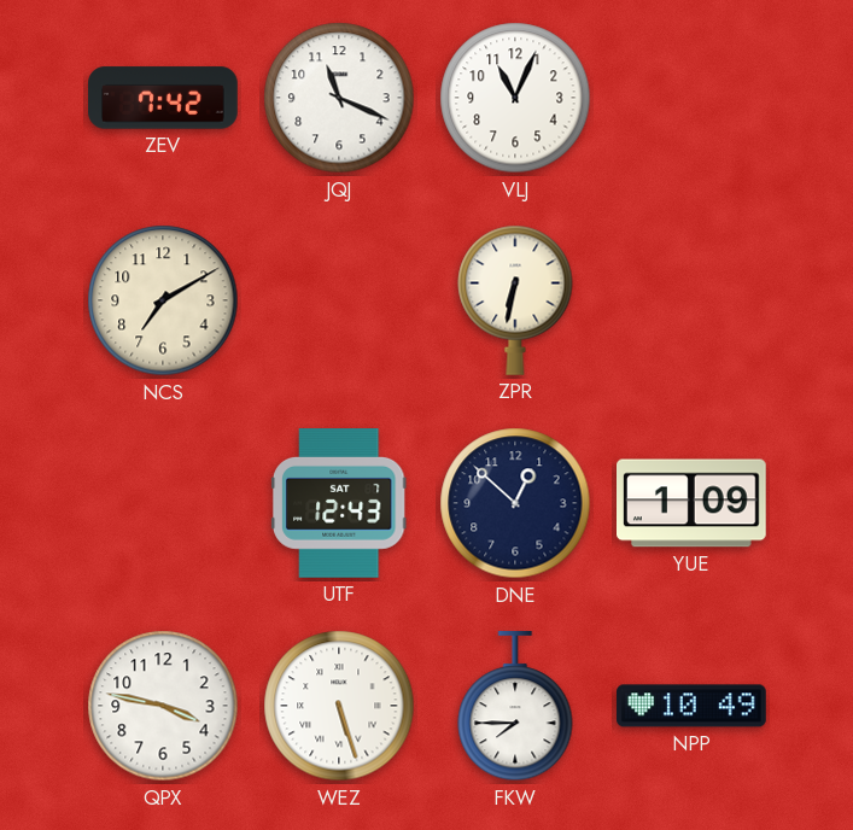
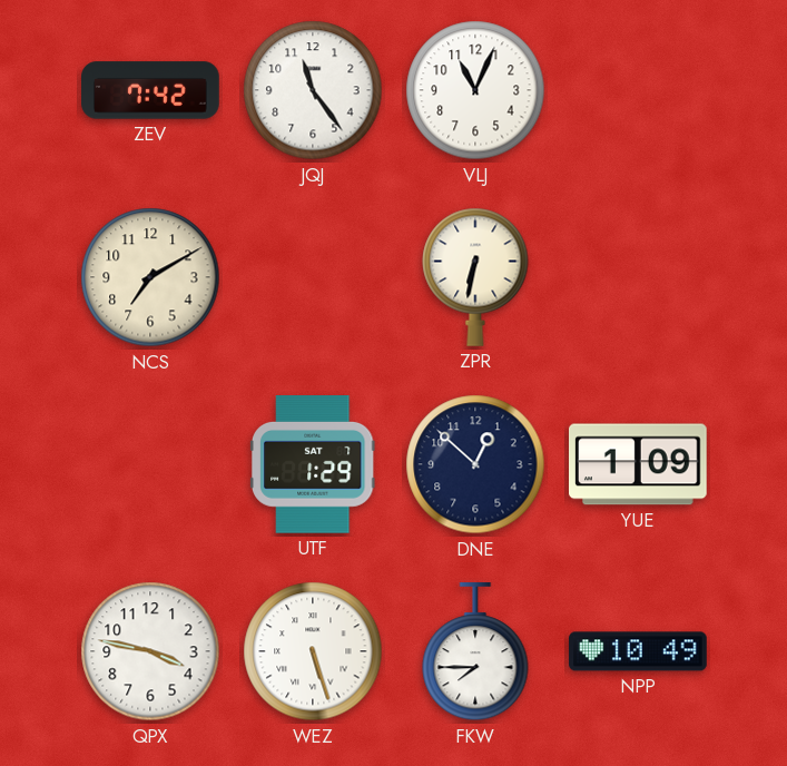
JQJ: 11:19 -> 11:24
UTF: 12:43 -> 1:29
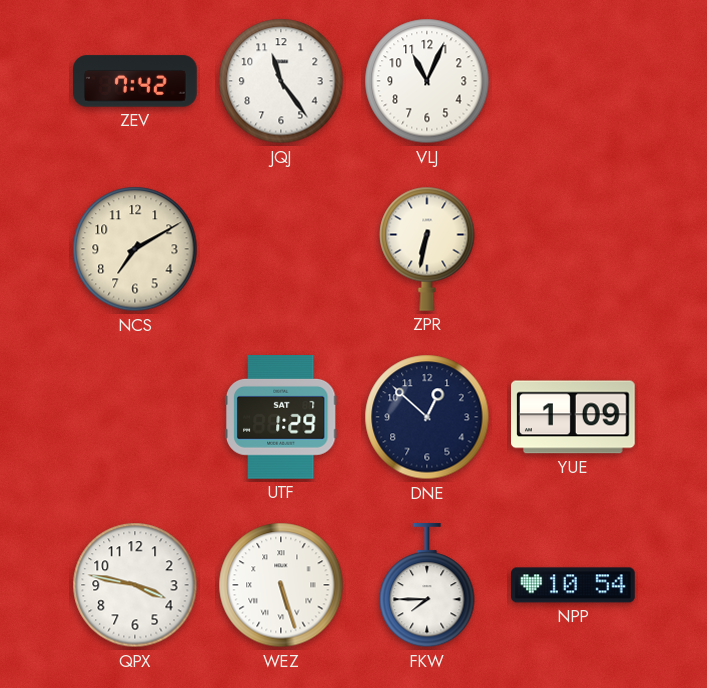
NPP: 10:49 -> 10:54
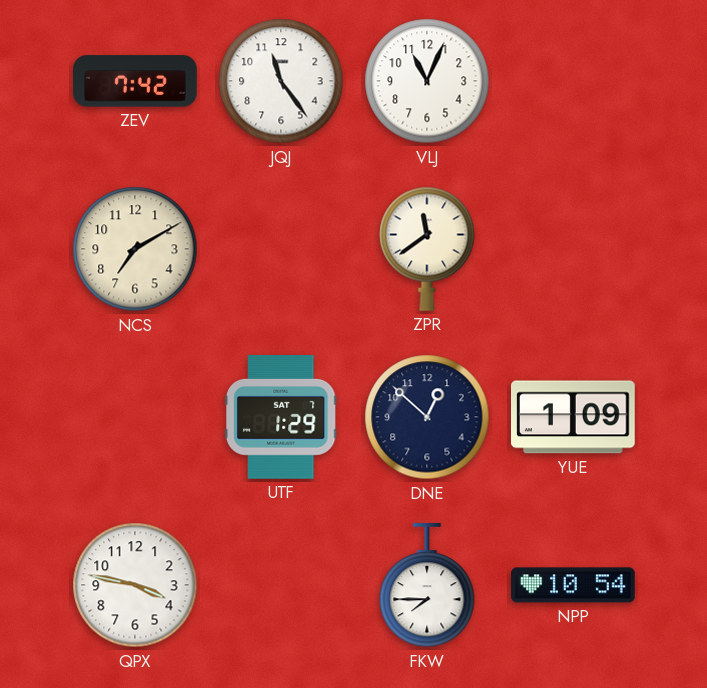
ZPR: 6:32 -> 11:39
WEZ: 5:27 -> none
